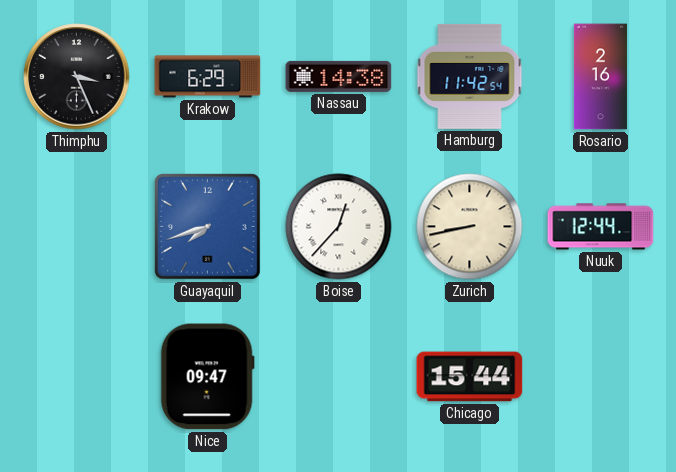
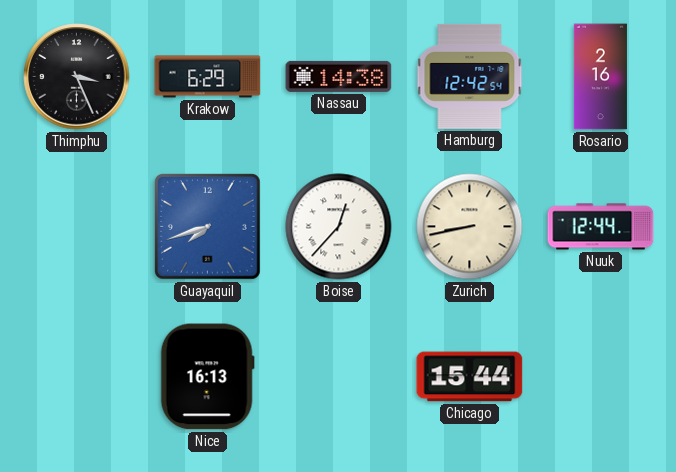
Hamburg: 11:42 -> 12:42
Nice: 09:47 -> 16:13
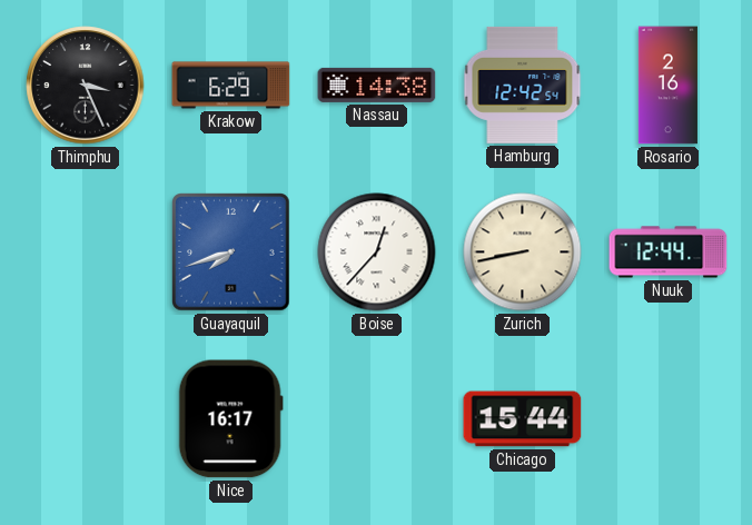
Nice: 16:13 -> 16:17
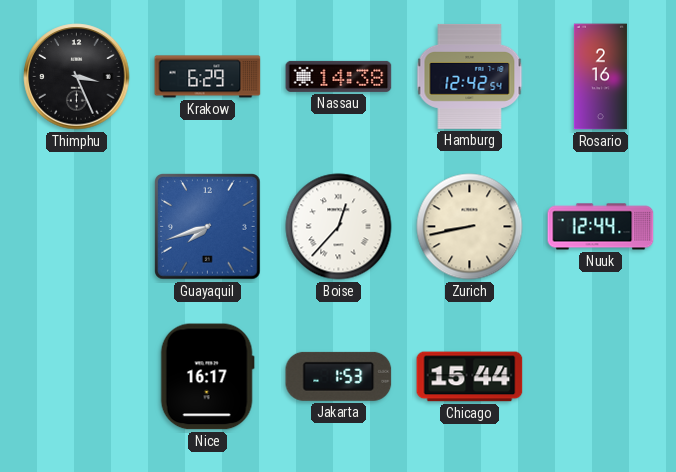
Jakarta: none -> 1:53
